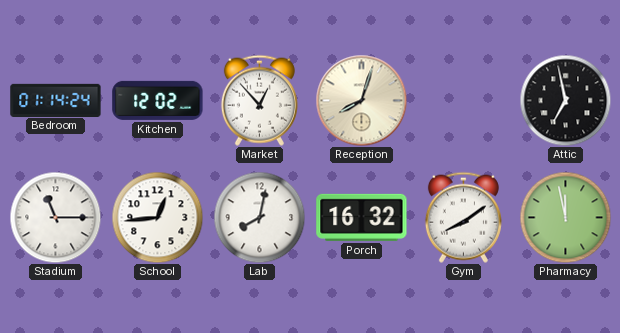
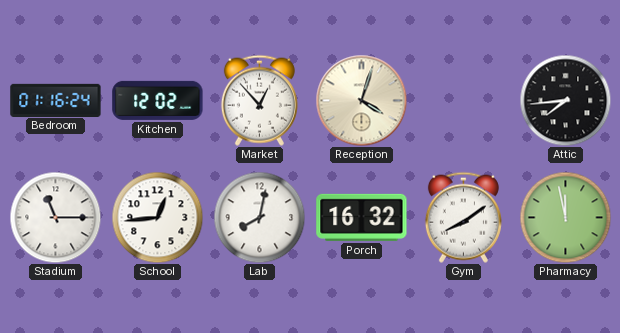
Bedroom: 01:14 -> 01:16
Reception: 8:03 -> 4:03
Attic: 6:58 -> 7:44
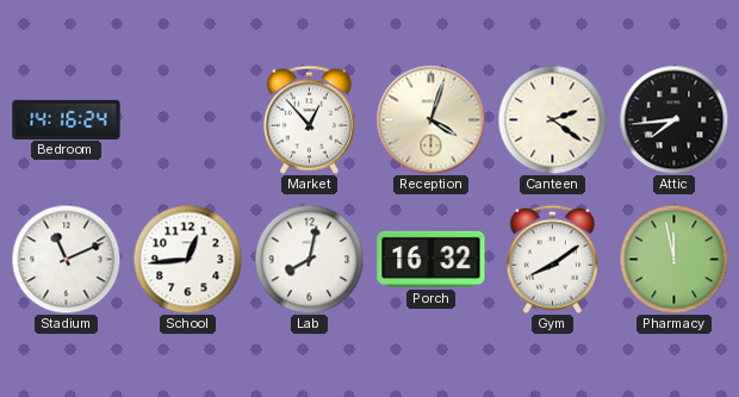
Bedroom: 01:16 -> 14:16
Kitchen: 12:02 -> none
Canteen: none -> 2:21
Stadium: 11:15 -> 11:11
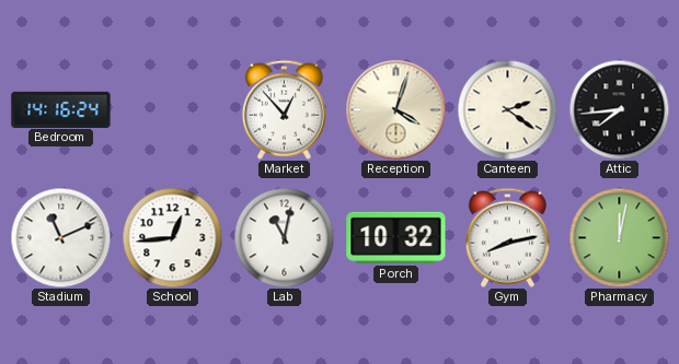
Lab: 8:02 -> 11:02
Porch: 16:32 -> 10:32
Gym: 8:09 -> 8:13
Pharmacy: 11:58 -> 12:02
